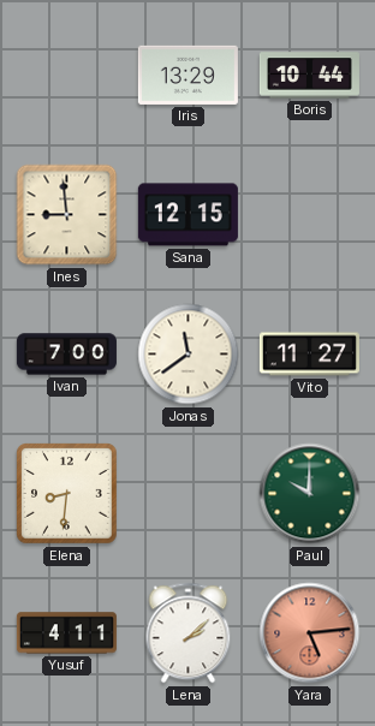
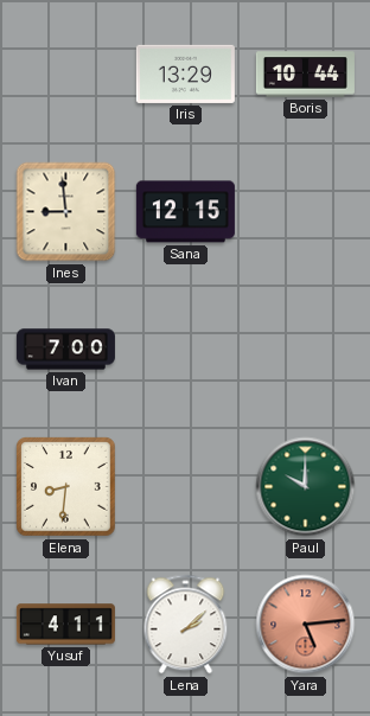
Jonas: 11:39 -> none
Vito: 11:27 -> none
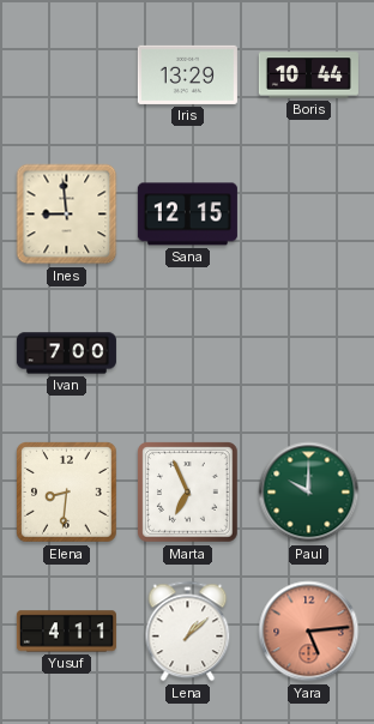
Marta: none -> 6:56
Lena: 2:08 -> 1:08
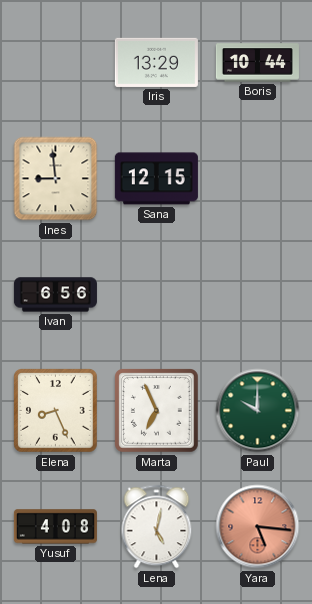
Ivan: 7:00 -> 6:56
Elena: 8:31 -> 8:26
Yusuf: 4:11 -> 4:08
Lena: 1:08 -> 5:02
Yara: 5:14 -> 5:16
